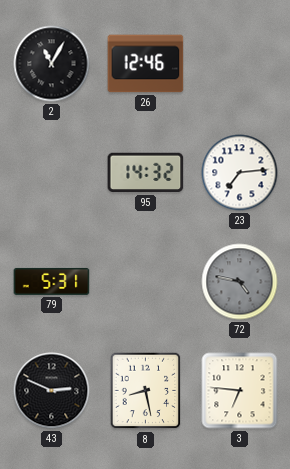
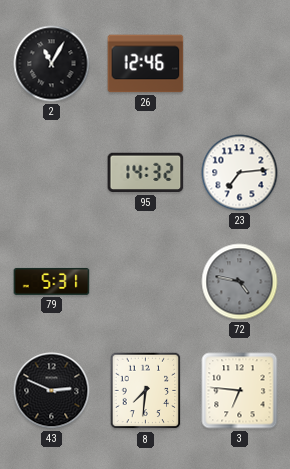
8: 8:28 -> 7:31
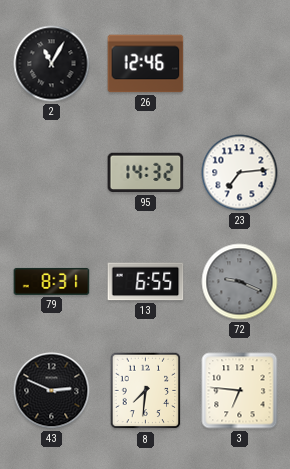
79: 5:31 -> 8:31
13: none -> 6:55
72: 4:47 -> 9:19
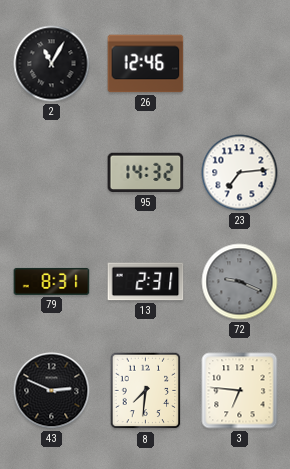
13: 6:55 -> 2:31
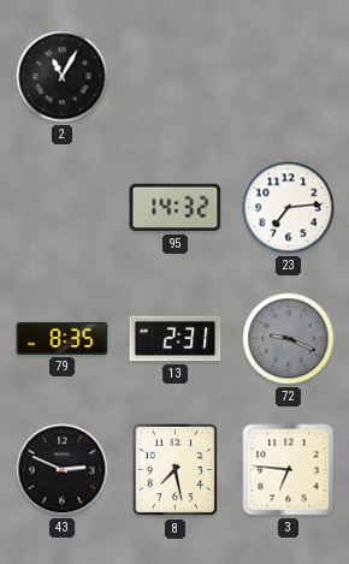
26: 12:46 -> none
79: 8:31 -> 8:35
8: 7:31 -> 7:28
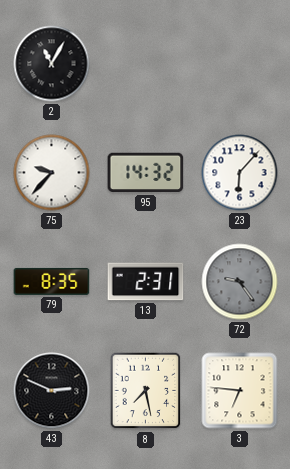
75: none -> 9:37
23: 7:14 -> 6:07
72: 9:19 -> 9:24
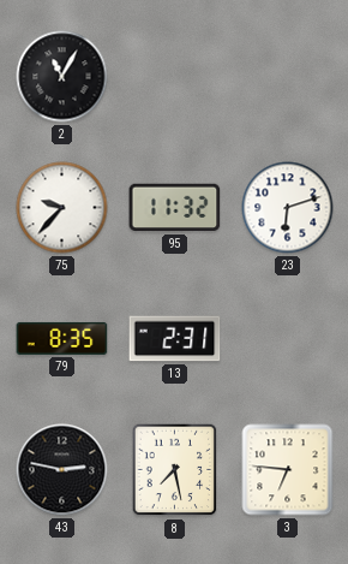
95: 14:32 -> 11:32
23: 6:07 -> 6:12
72: 9:24 -> none
43: 2:49 -> 2:47
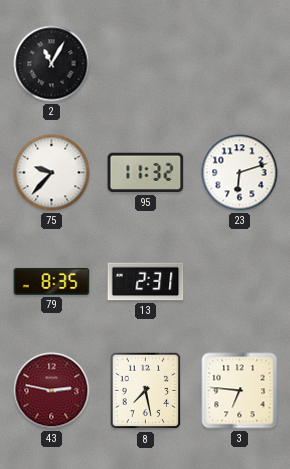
43 dial: black -> burgundy
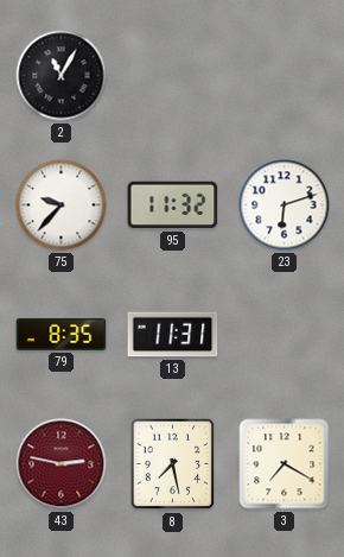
13: 2:31 -> 11:31
3: 6:46 -> 7:20
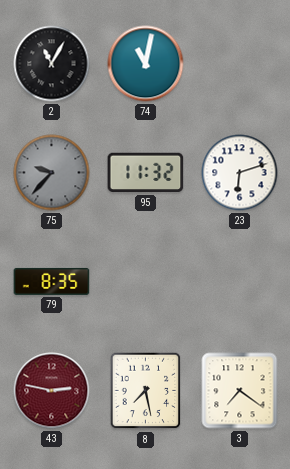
74: none -> 11:02
75 dial: white -> grey
13: 11:31 -> none
3: 7:20 -> 7:21
